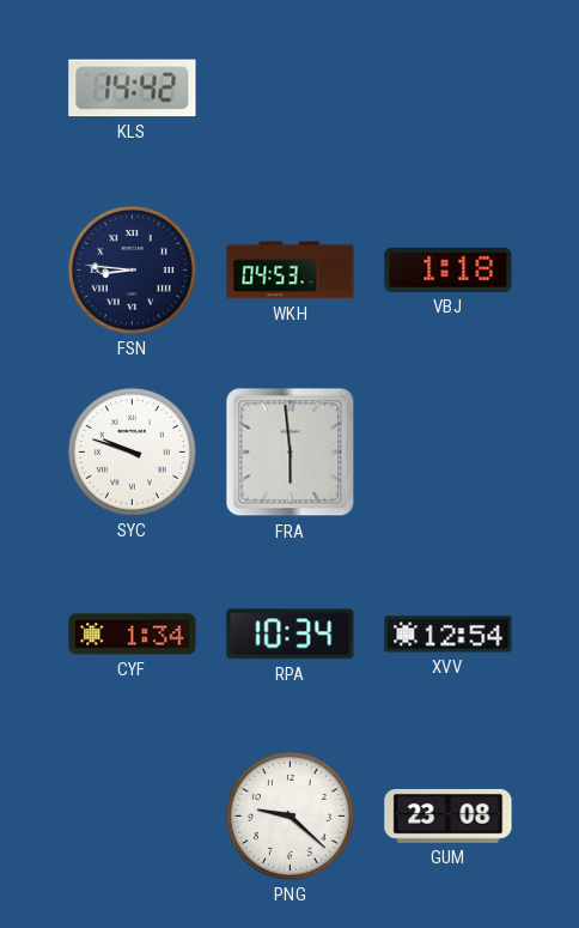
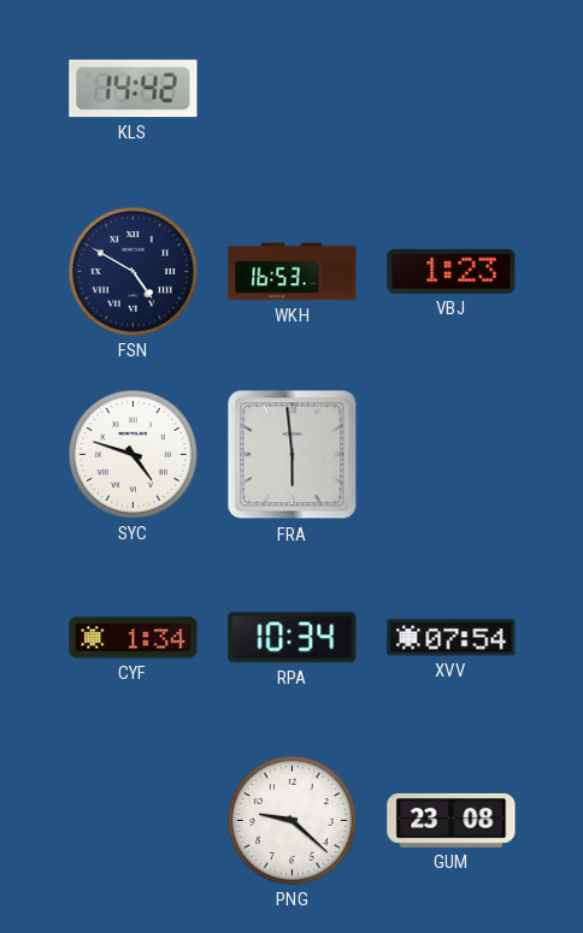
FSN: 8:46 -> 4:50
WKH: 04:53 -> 16:53
VBJ: 1:18 -> 1:23
SYC: 9:48 -> 4:48
XVV: 12:54 -> 07:54
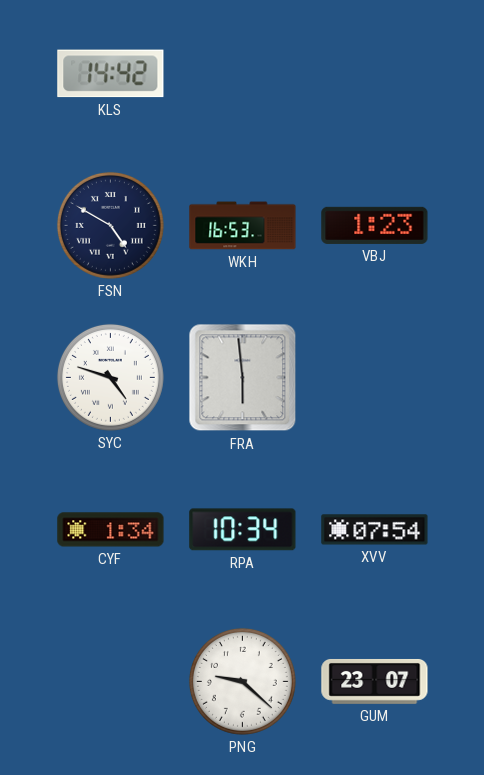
GUM: 23:08 -> 23:07
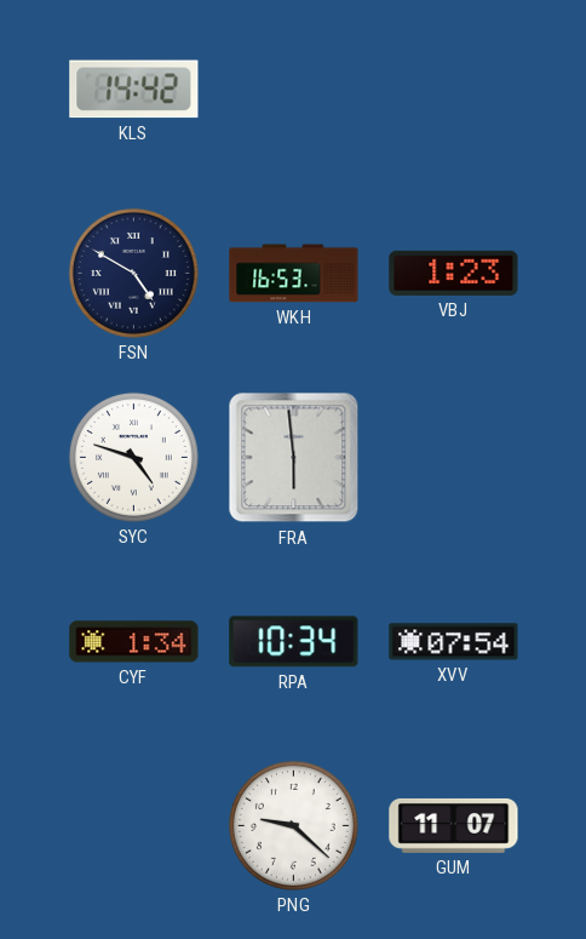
GUM: 23:07 -> 11:07
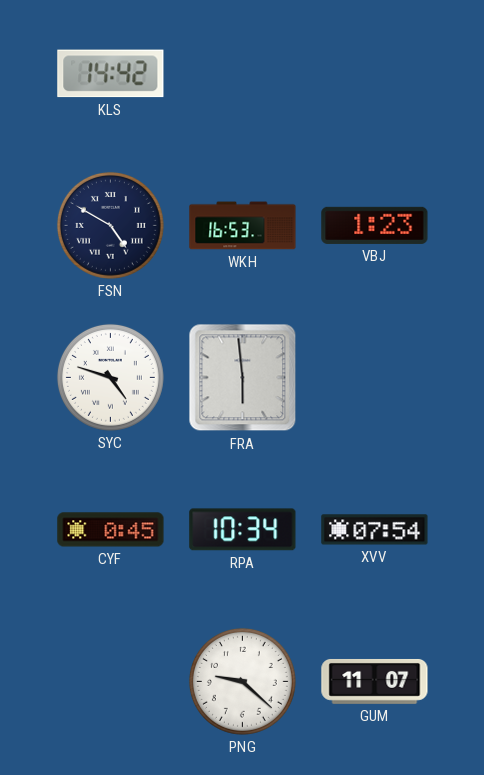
CYF: 1:34 -> 0:45
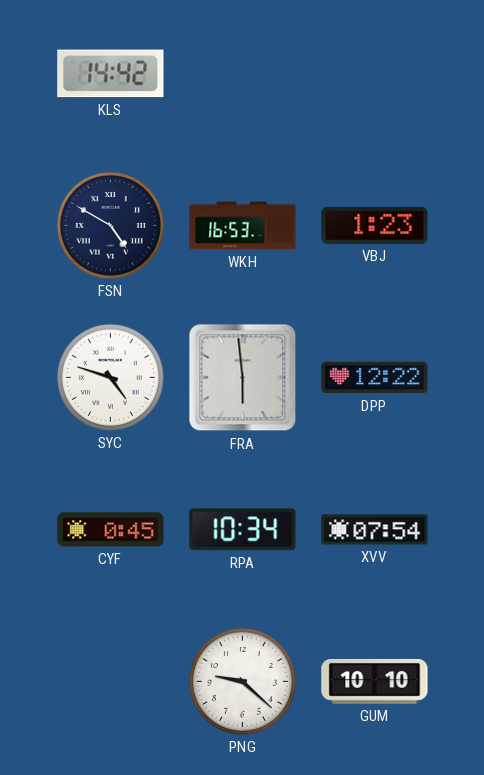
DPP: none -> 12:22
GUM: 11:07 -> 10:10
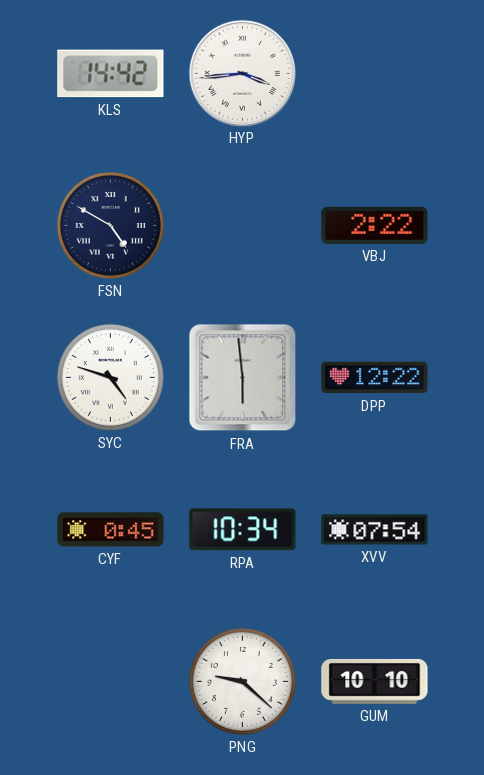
HYP: none -> 3:44
WKH: 16:53 -> none
VBJ: 1:23 -> 2:22
